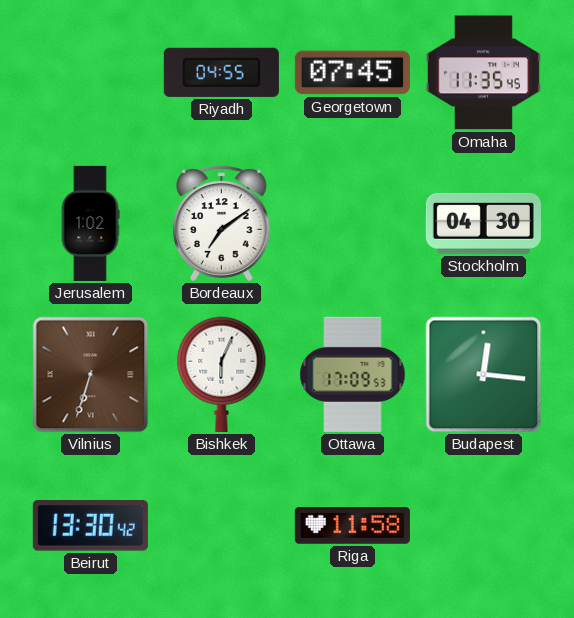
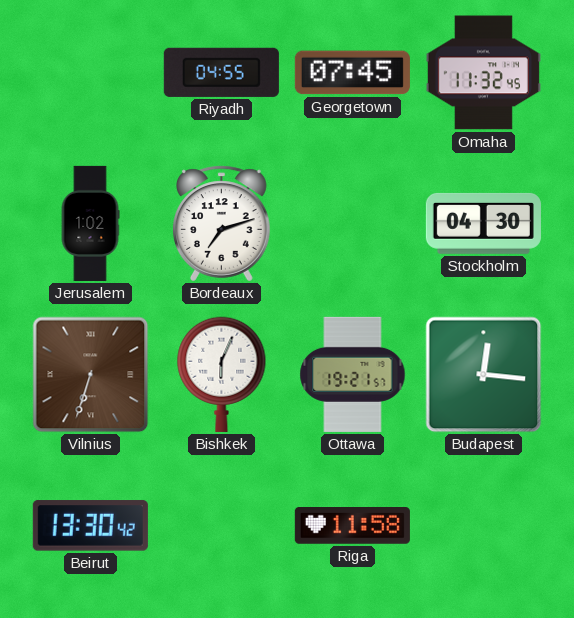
Omaha: 11:35 -> 11:32
Bordeaux: 7:09 -> 7:12
Ottawa: 17:09 -> 19:21
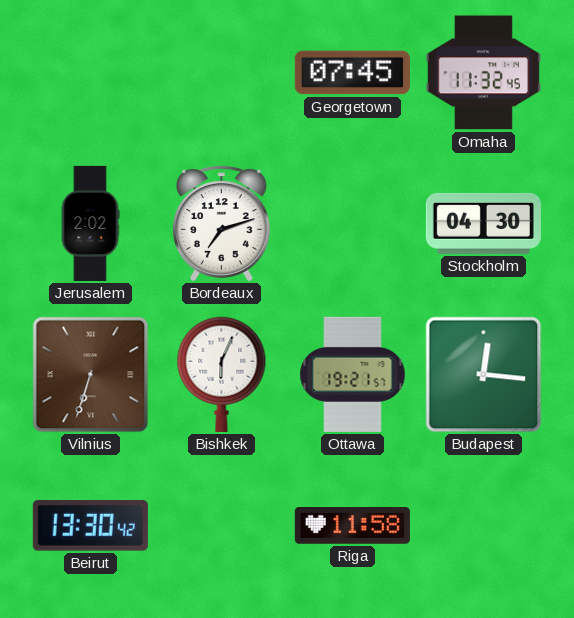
Riyadh: 04:55 -> none
Jerusalem: 1:02 -> 2:02
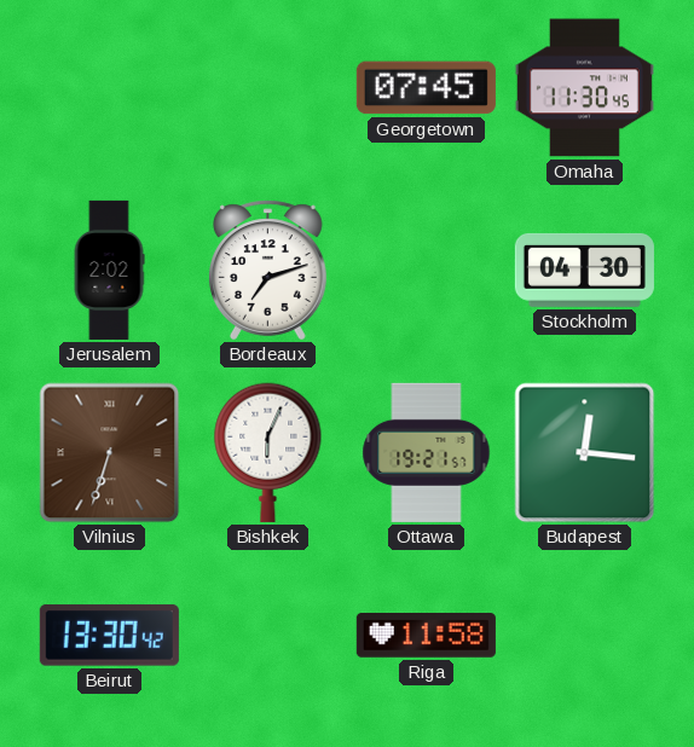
Omaha: 11:32 -> 11:30
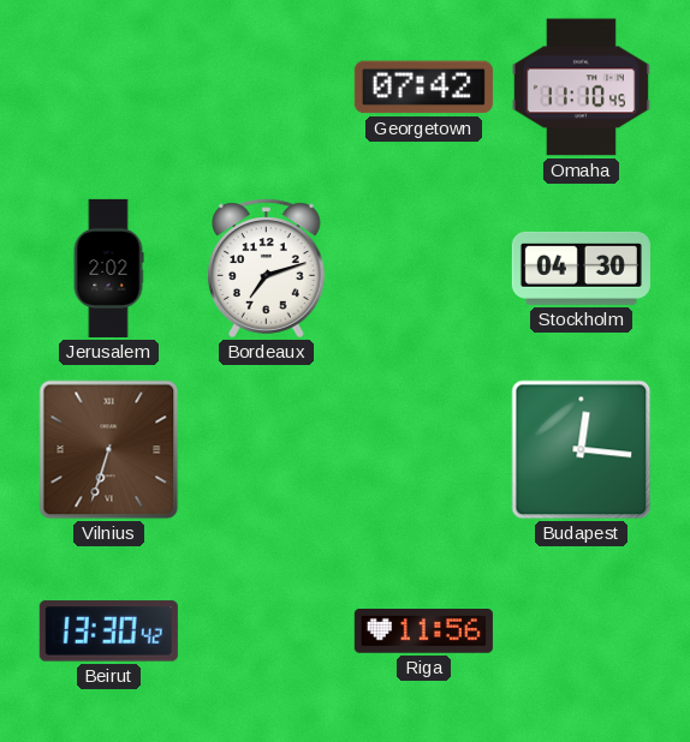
Georgetown: 07:45 -> 07:42
Omaha: 11:30 -> 11:10
Bishkek: 6:04 -> none
Ottawa: 19:21 -> none
Riga: 11:58 -> 11:56
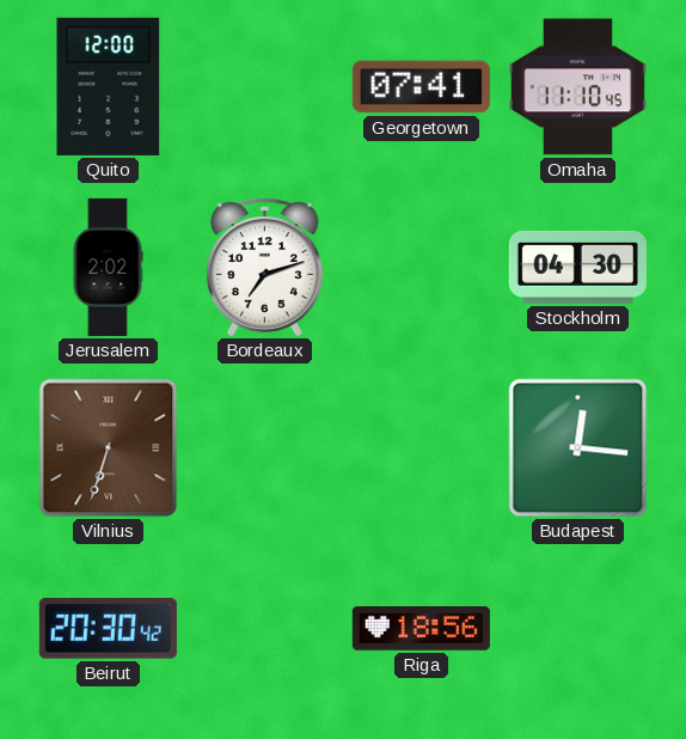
Quito: none -> 12:00
Georgetown: 07:42 -> 07:41
Beirut: 13:30 -> 20:30
Riga: 11:56 -> 18:56
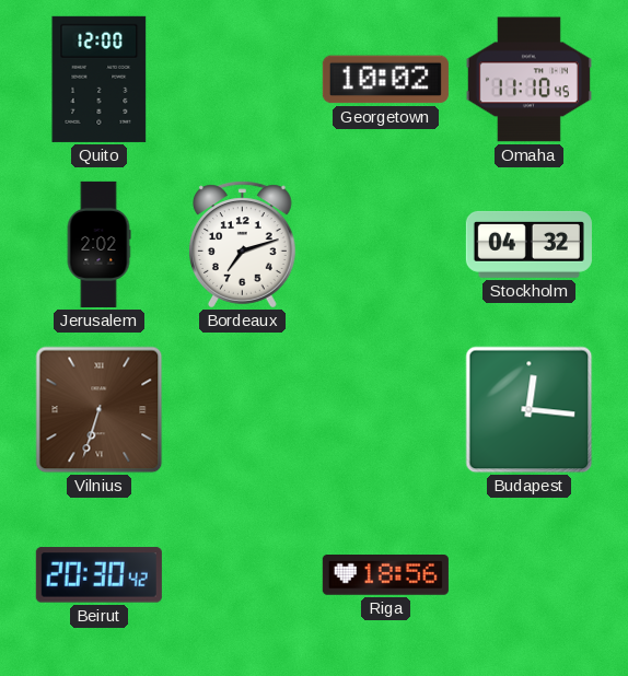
Georgetown: 07:41 -> 10:02
Stockholm: 04:30 -> 04:32
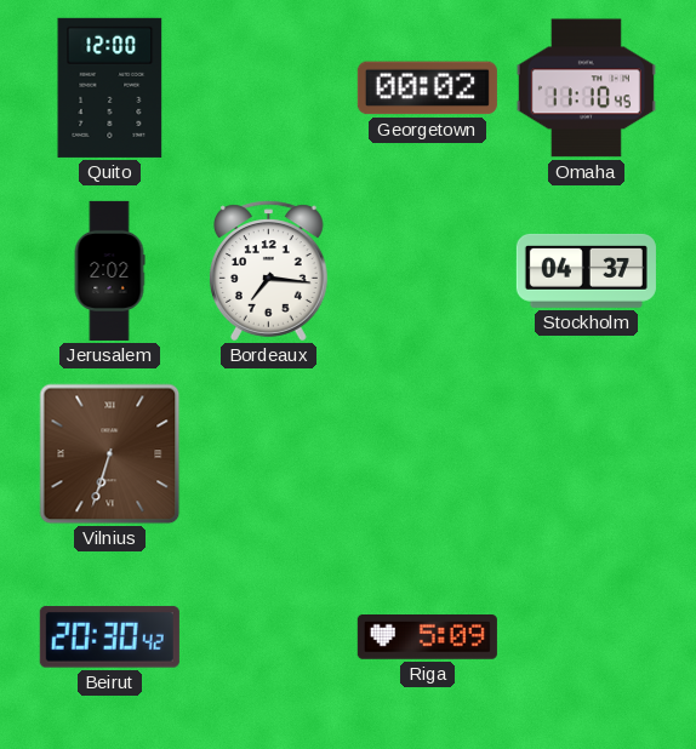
Georgetown: 10:02 -> 00:02
Bordeaux: 7:12 -> 7:16
Stockholm: 04:32 -> 04:37
Budapest: 12:16 -> none
Riga: 18:56 -> 5:09
